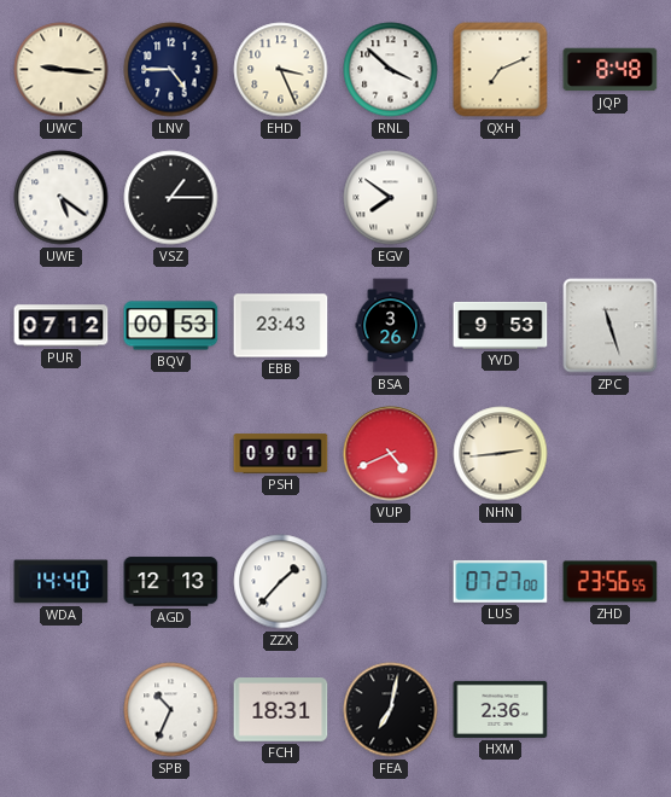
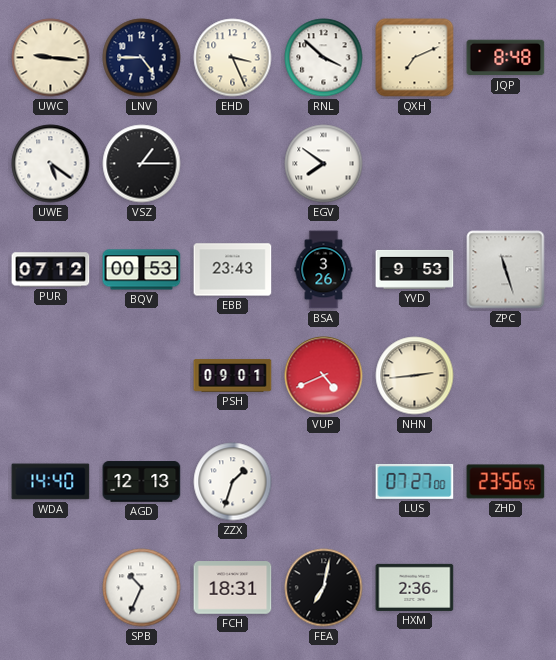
ZZX: 1:37 -> 1:33
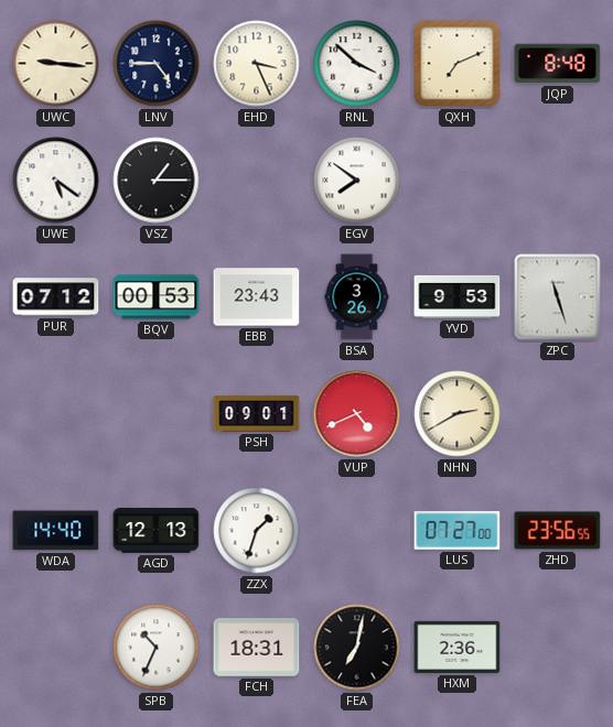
NHN: 2:44 -> 2:40
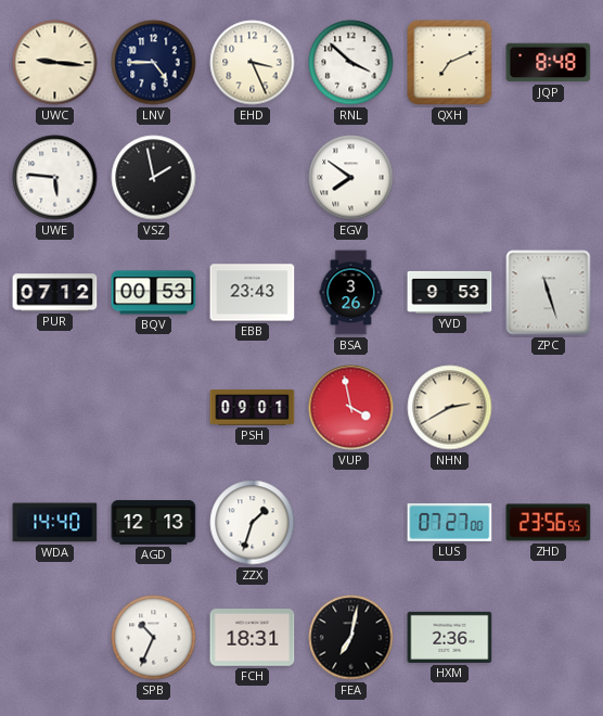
UWE: 5:21 -> 5:46
VSZ: 1:15 -> 1:58
VUP: 4:41 -> 3:58
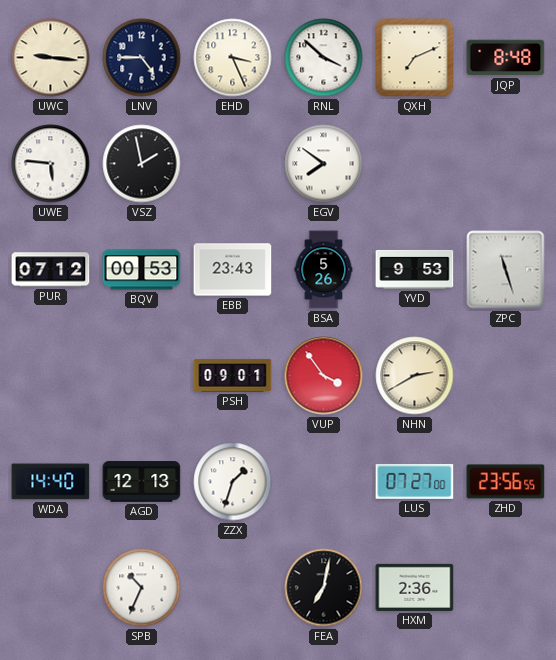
BSA: 3:26 -> 5:26
VUP: 3:58 -> 3:54
FCH: 18:31 -> none
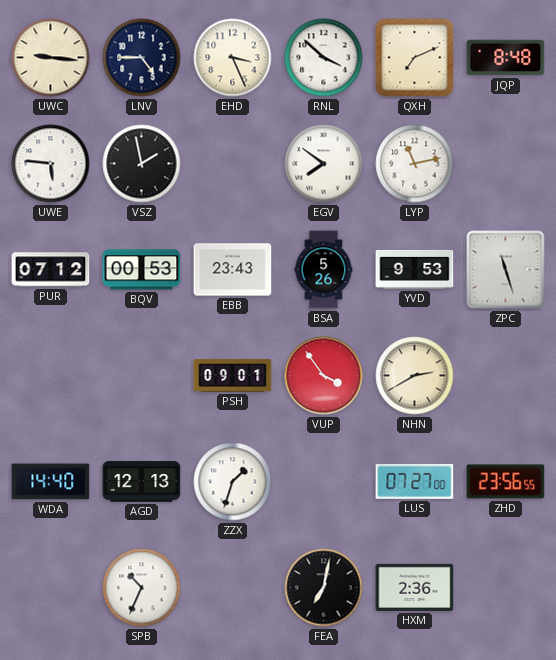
LYP: none -> 11:13
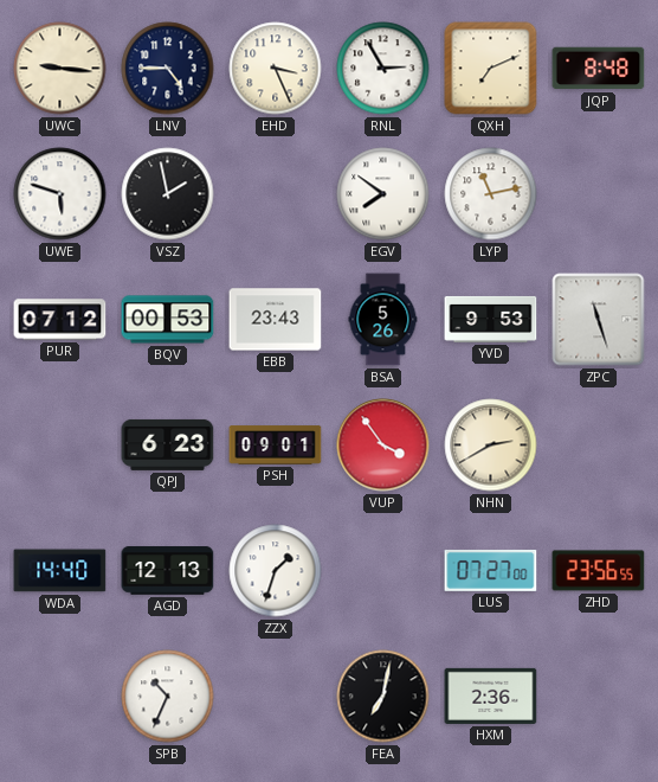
RNL: 3:52 -> 2:55
UWE: 5:46 -> 5:48
QPJ: none -> 6:23
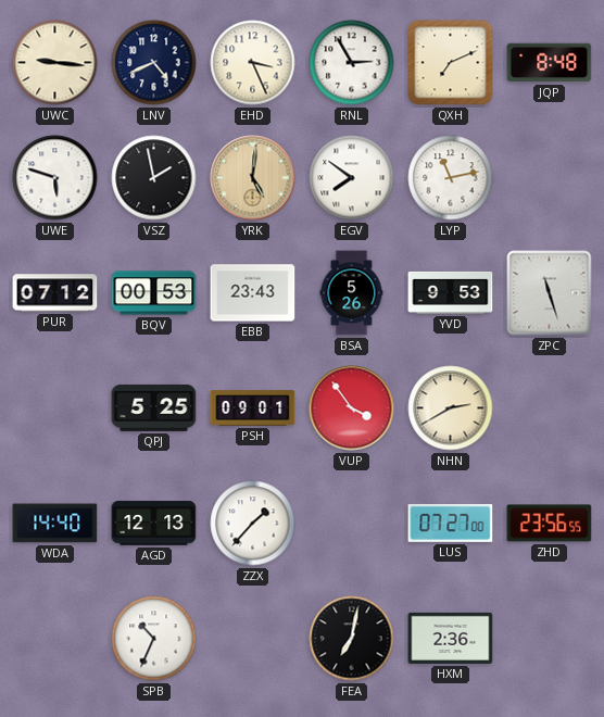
LNV: 4:45 -> 4:41
YRK: none -> 5:01
QPJ: 6:23 -> 5:25
ZZX: 1:33 -> 1:37
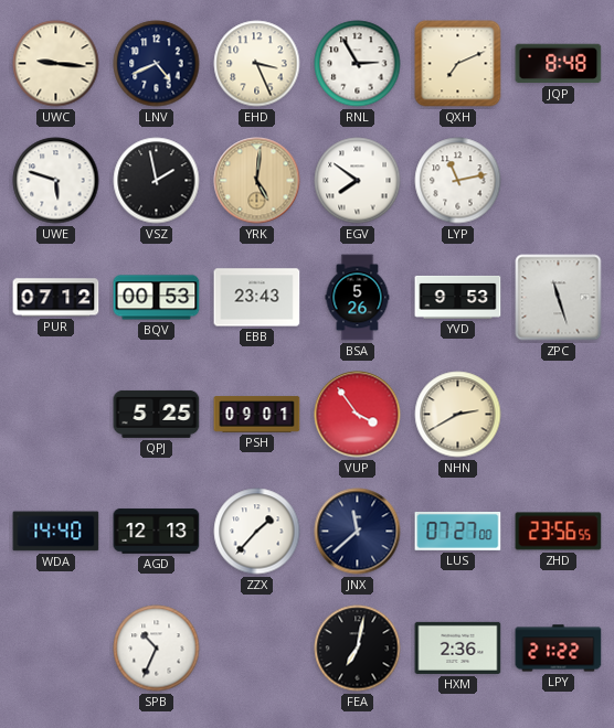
JNX: none -> 11:38
LPY: none -> 21:22
